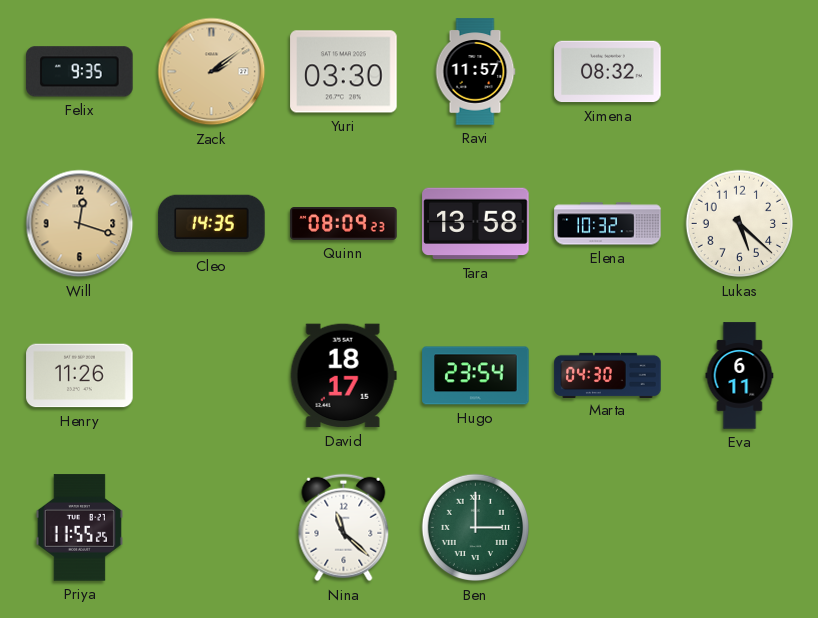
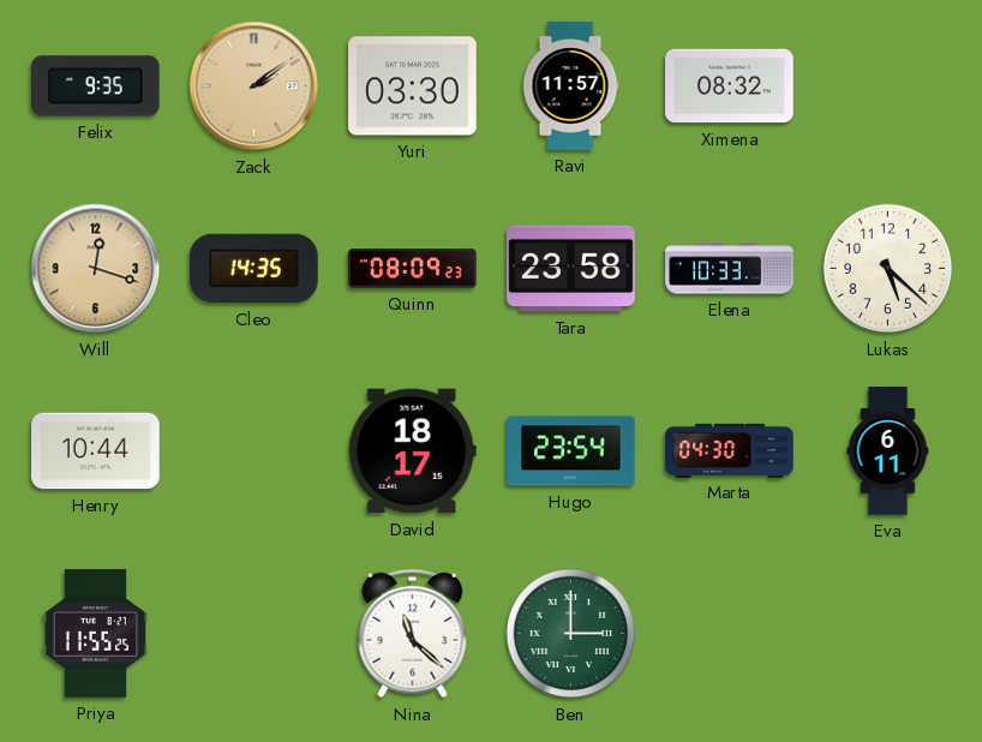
Tara: 13:58 -> 23:58
Elena: 10:32 -> 10:33
Henry: 11:26 -> 10:44
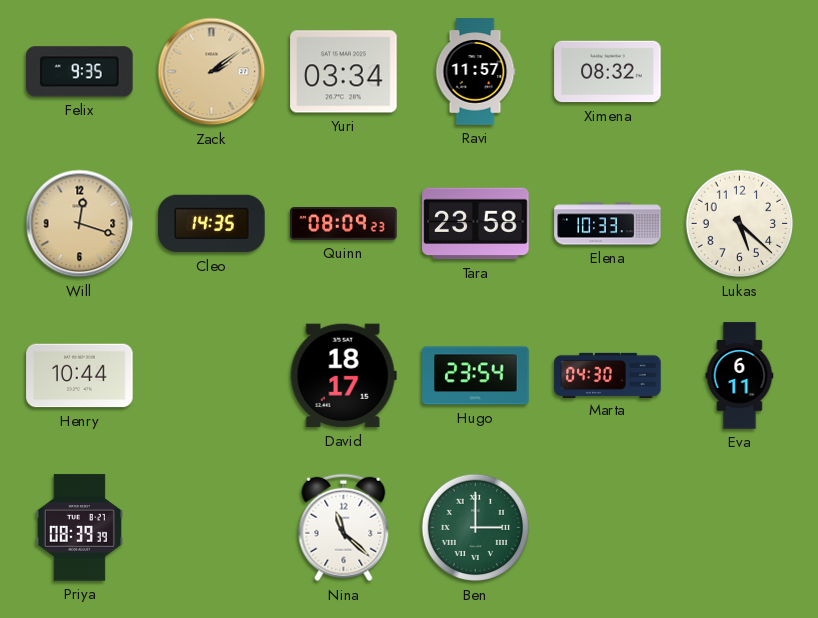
Yuri: 03:30 -> 03:34
Priya: 11:55 -> 08:39
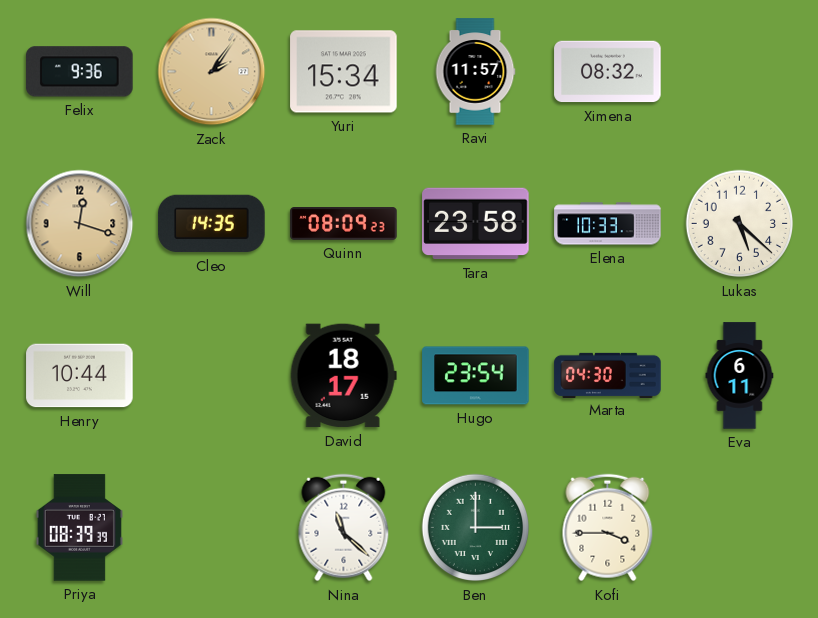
Felix: 9:35 -> 9:36
Zack: 2:09 -> 2:06
Yuri: 03:34 -> 15:34
Kofi: none -> 3:45
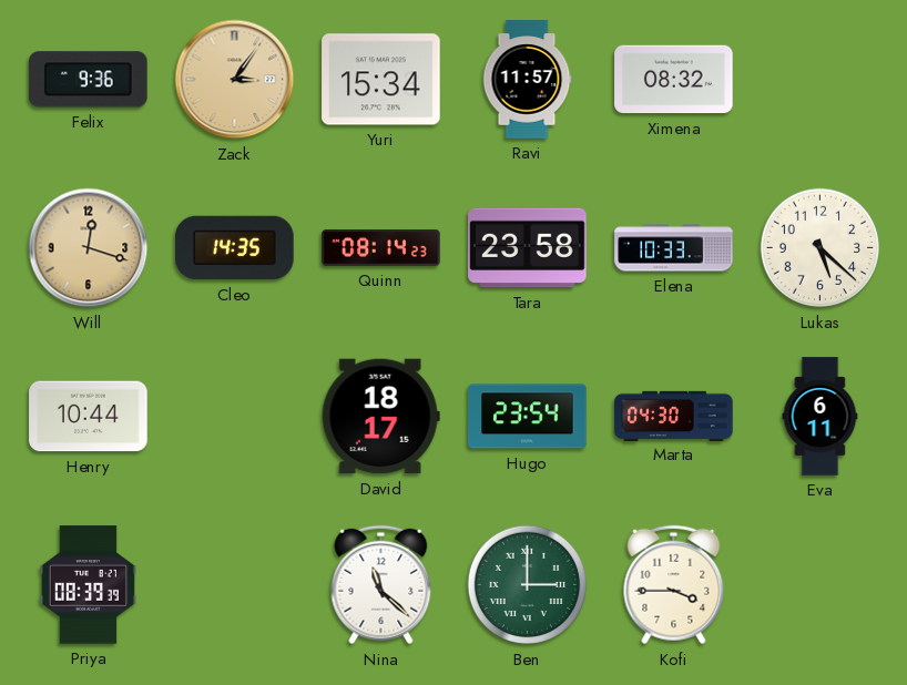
Zack: 2:06 -> 3:06
Quinn: 08:09 -> 08:14
